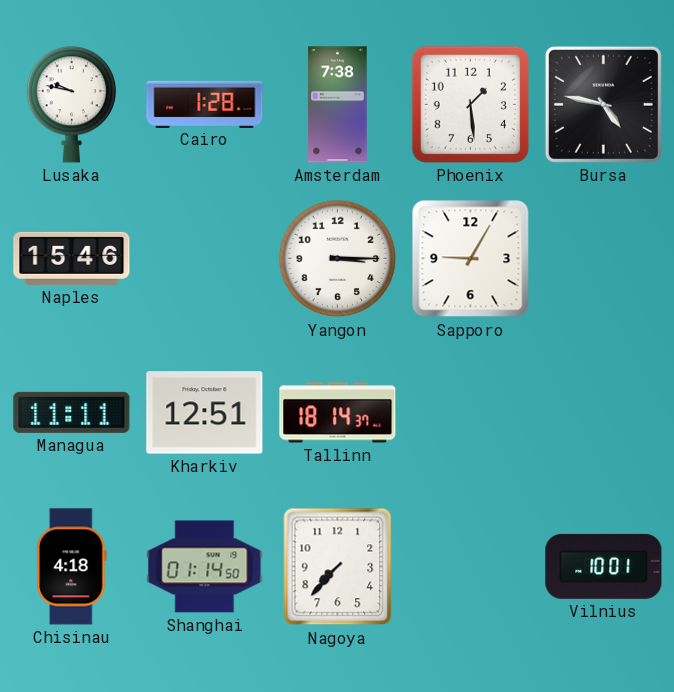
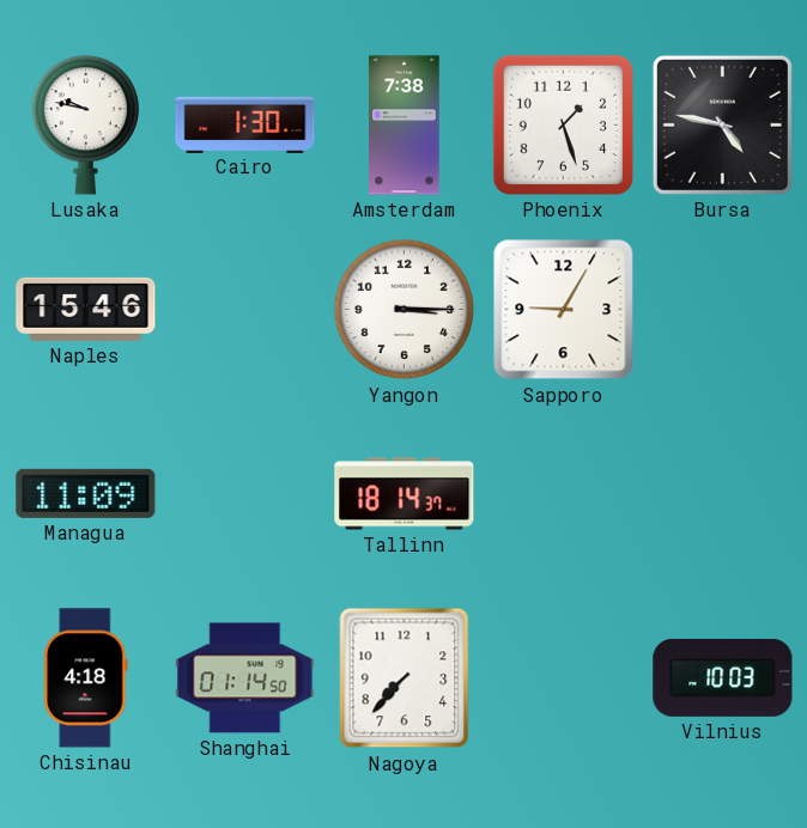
Cairo: 1:28 -> 1:30
Phoenix: 1:29 -> 1:27
Managua: 11:11 -> 11:09
Kharkiv: 12:51 -> none
Vilnius: 10:01 -> 10:03
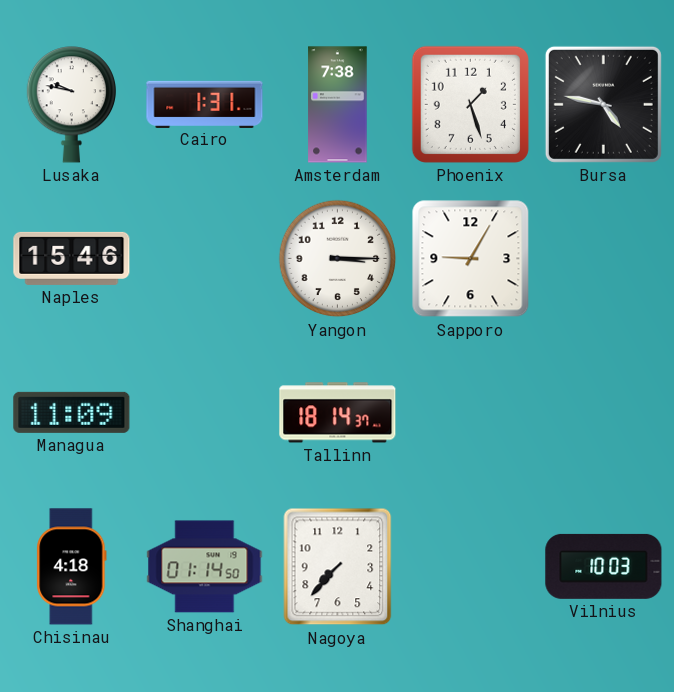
Cairo: 1:30 -> 1:31
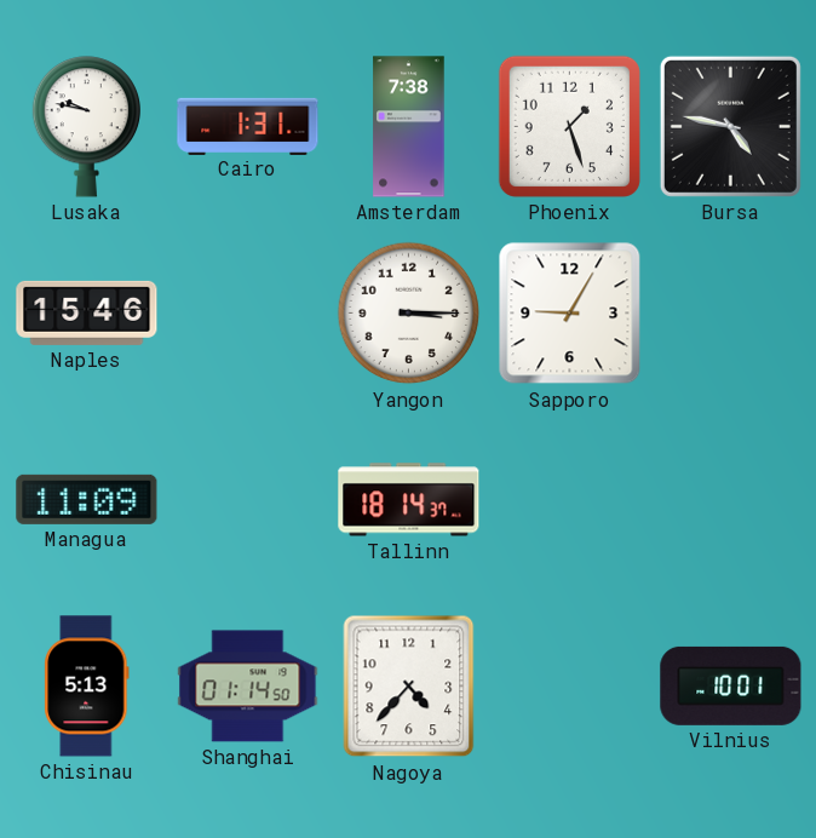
Chisinau: 4:18 -> 5:13
Nagoya: 7:37 -> 4:37
Vilnius: 10:03 -> 10:01
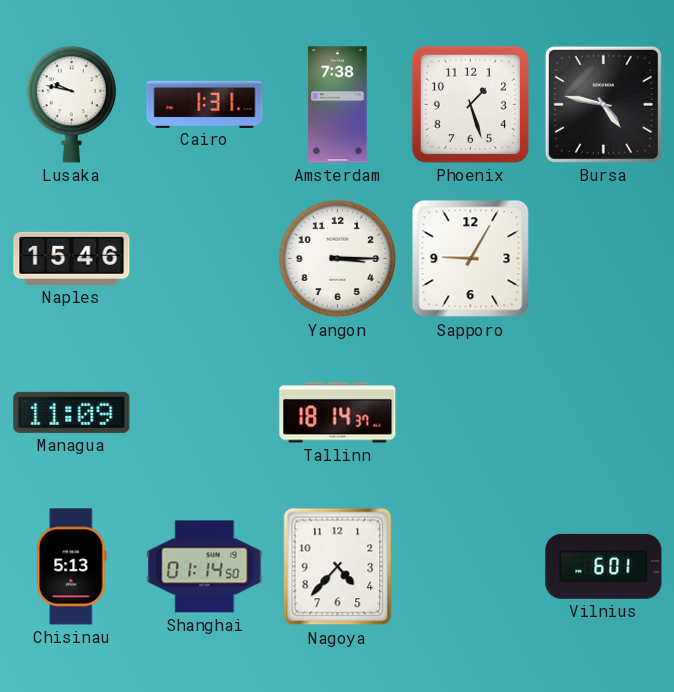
Vilnius: 10:01 -> 6:01
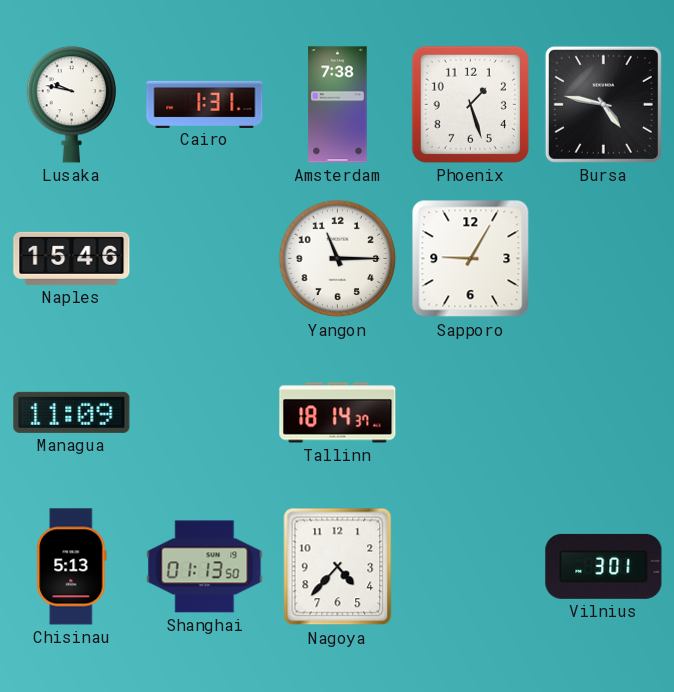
Yangon: 3:15 -> 11:15
Shanghai: 01:14 -> 01:13
Vilnius: 6:01 -> 3:01
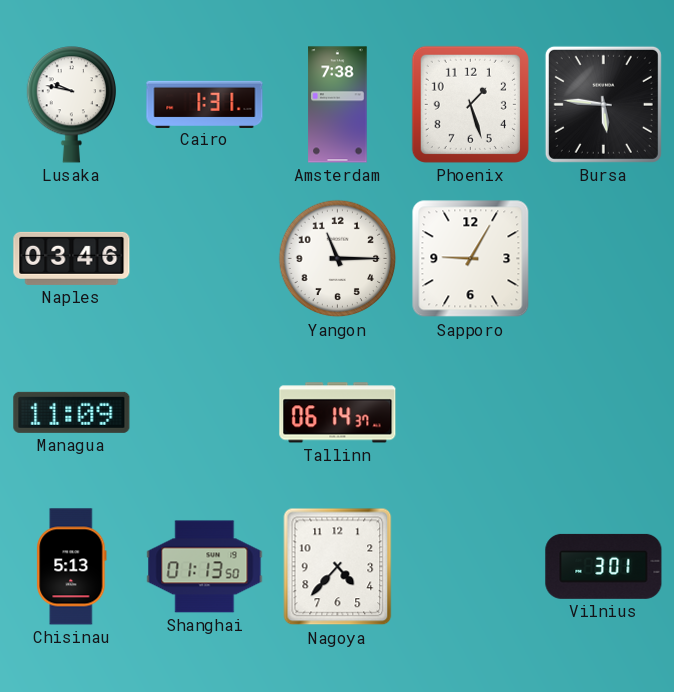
Bursa: 4:47 -> 5:46
Naples: 15:46 -> 03:46
Tallinn: 18:14 -> 06:14
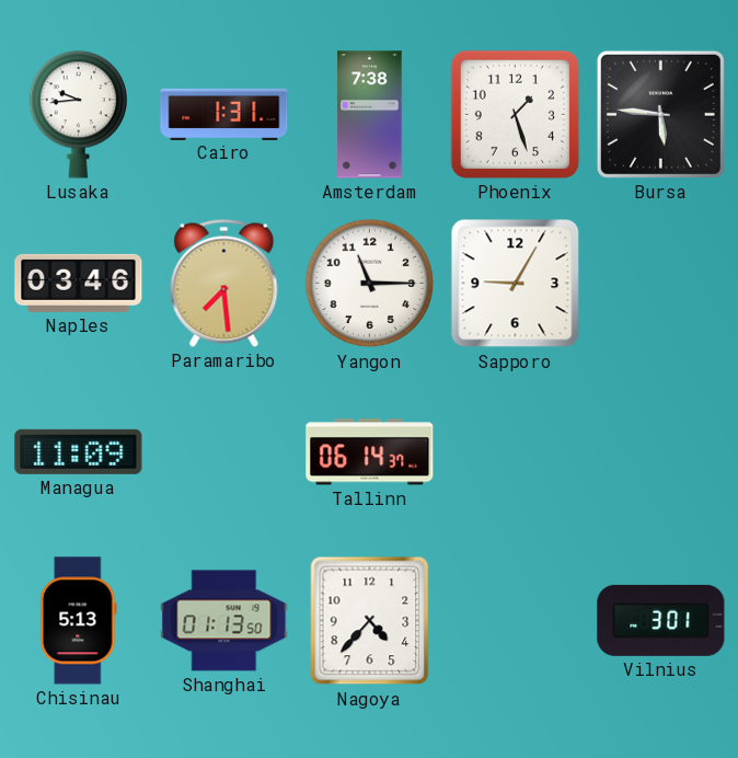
Lusaka: 9:47 -> 9:44
Paramaribo: none -> 7:29
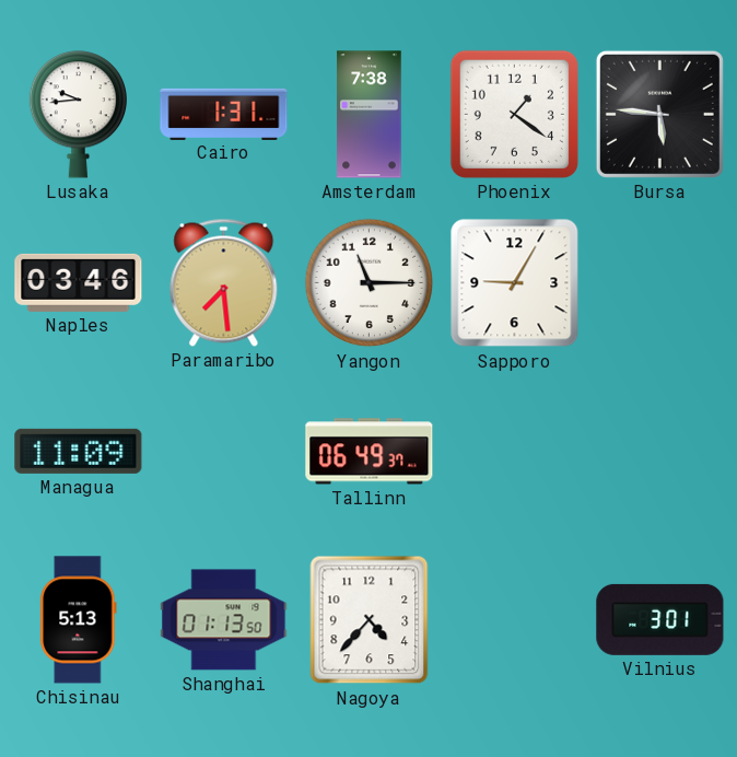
Phoenix: 1:27 -> 1:21
Tallinn: 06:14 -> 06:49
